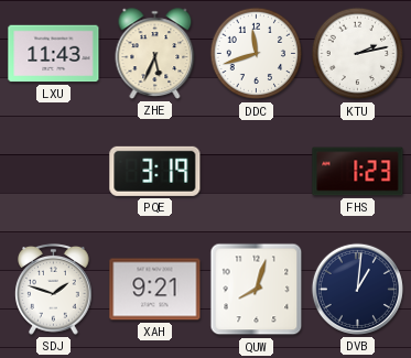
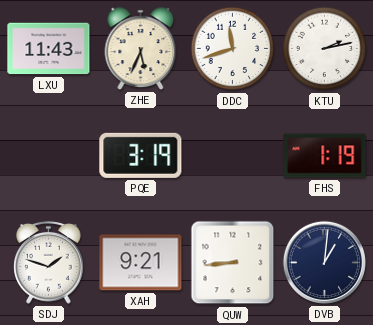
FHS: 1:23 -> 1:19
QUW: 8:03 -> 8:44
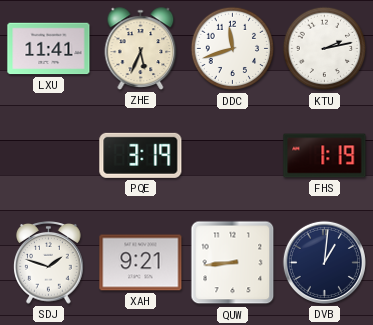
LXU: 11:43 -> 11:41
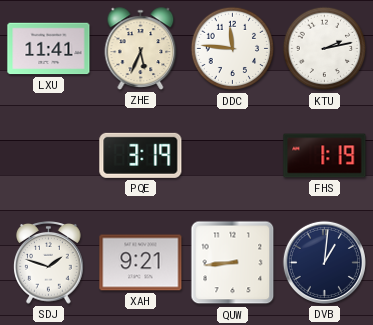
DDC: 11:42 -> 11:46
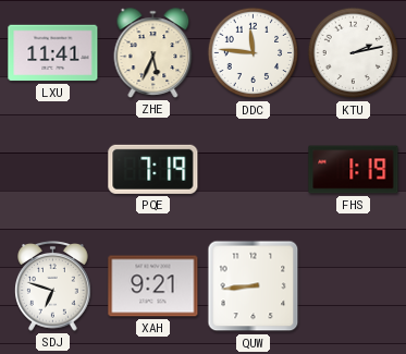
PQE: 3:19 -> 7:19
SDJ: 1:48 -> 6:48
DVB: 1:01 -> none
